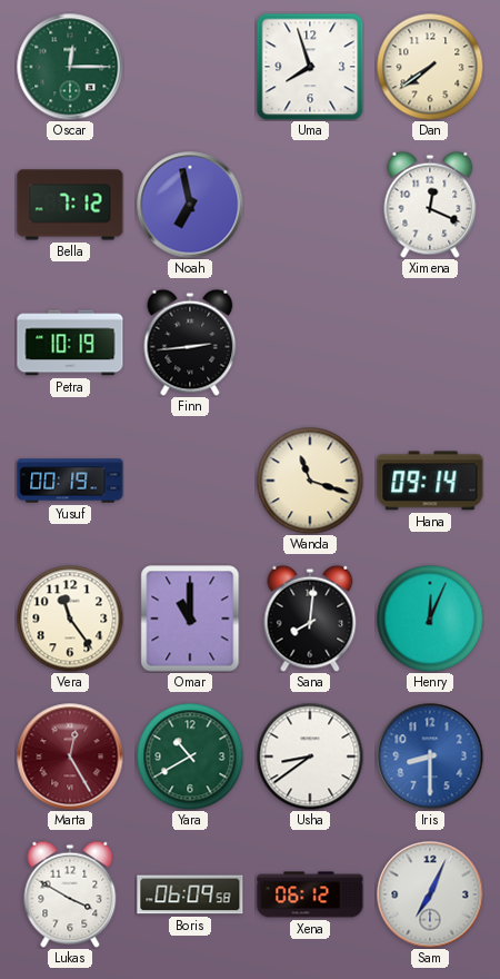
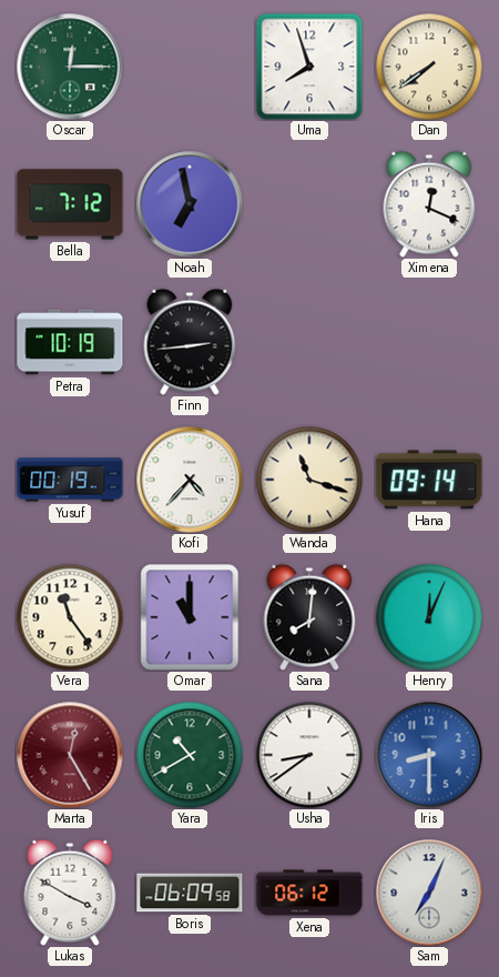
Kofi: none -> 4:37
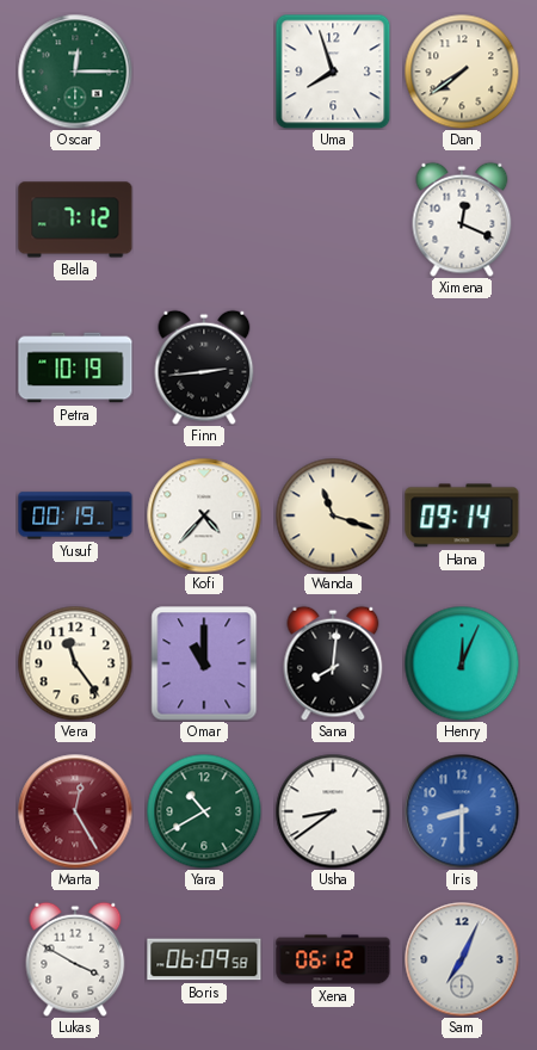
Noah: 6:58 -> none
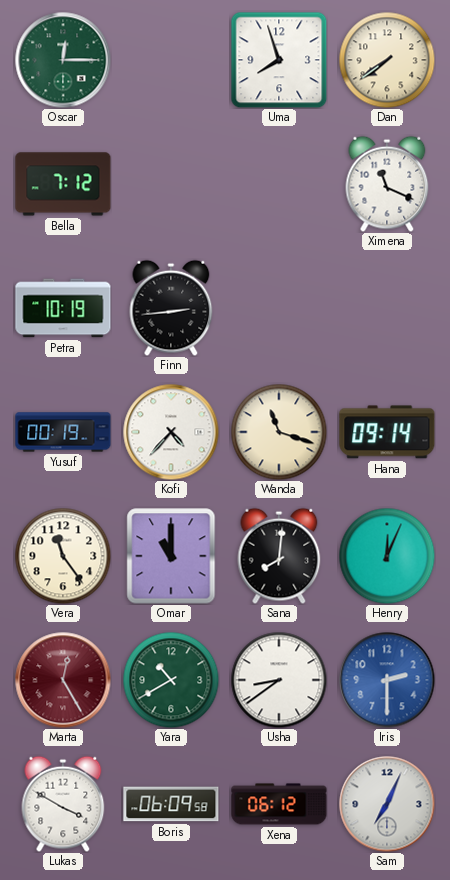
Ximena: 12:19 -> 11:19
Iris: 8:30 -> 2:30
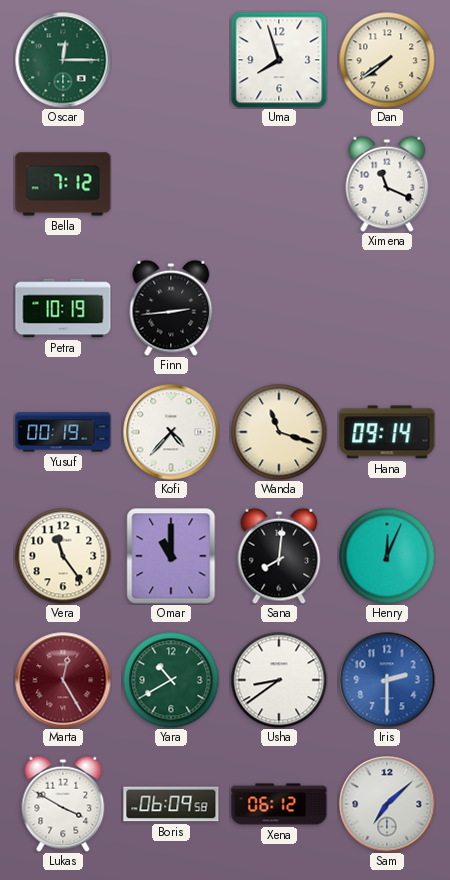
Sam: 7:04 -> 7:08
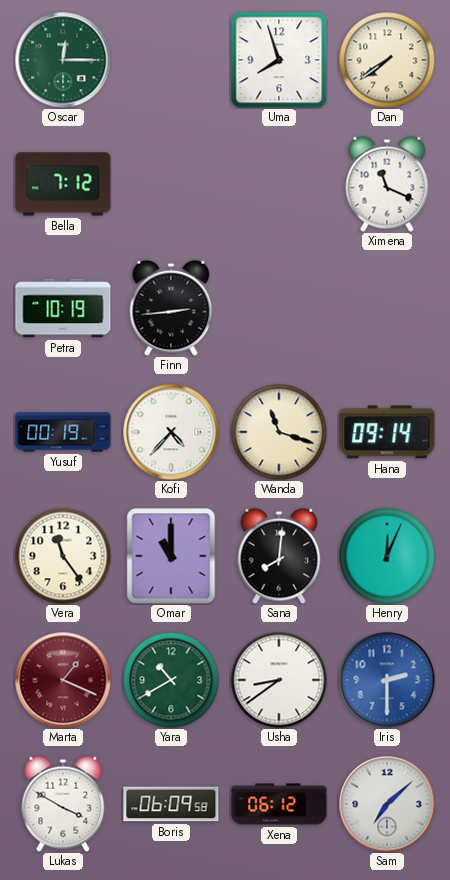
Marta: 12:25 -> 1:19
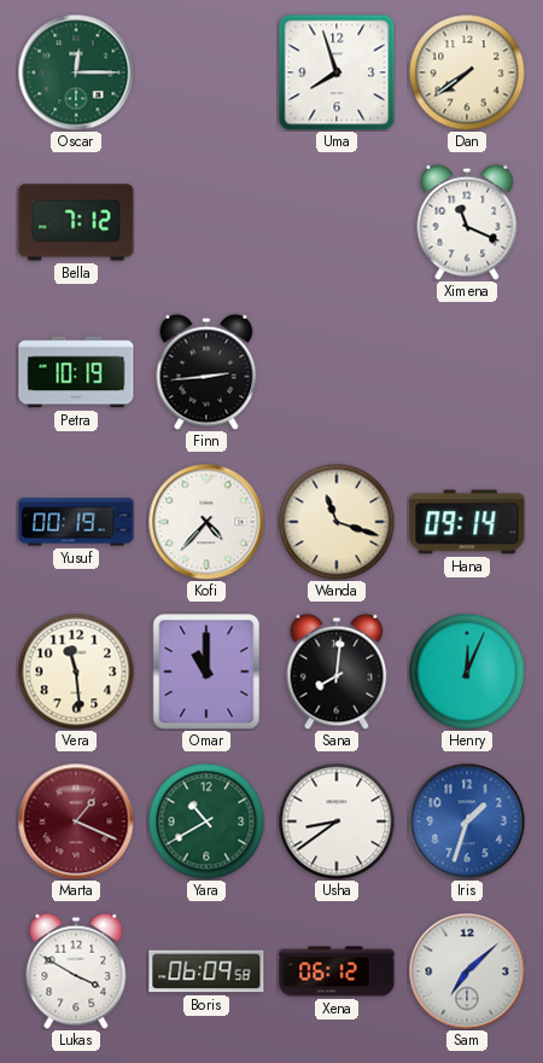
Vera: 11:24 -> 11:29
Iris: 2:30 -> 1:33
